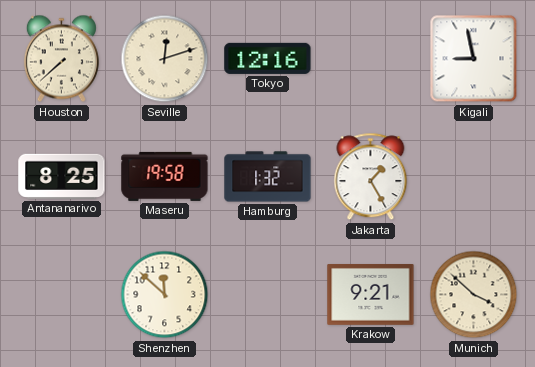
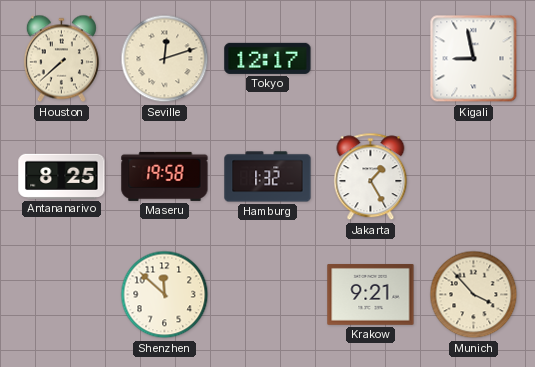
Tokyo: 12:16 -> 12:17
Munich: 3:52 -> 3:53
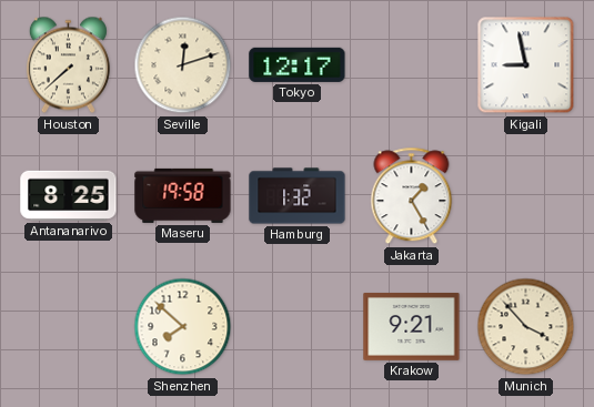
Shenzhen: 11:52 -> 7:52
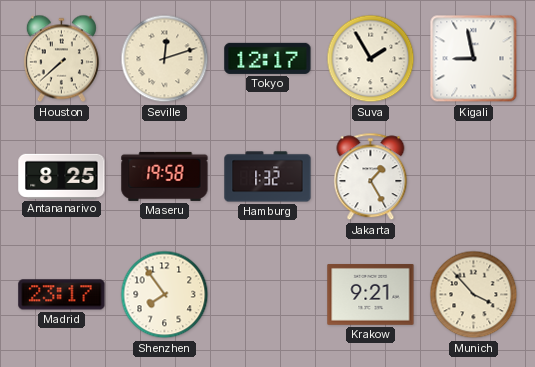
Suva: none -> 1:55
Madrid: none -> 23:17
Shenzhen: 7:52 -> 7:54
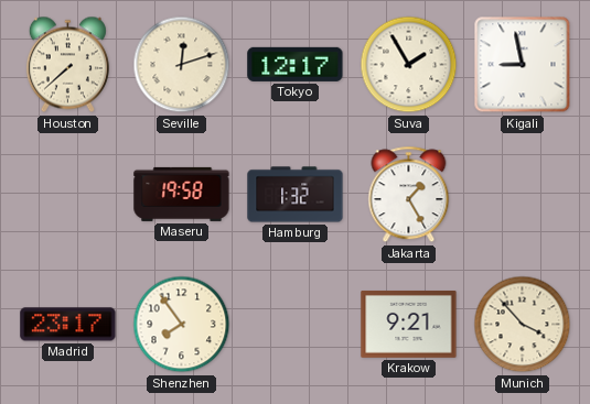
Antananarivo: 8:25 -> none
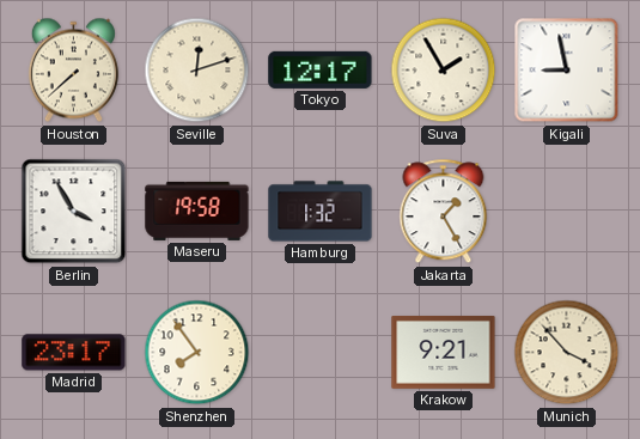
Berlin: none -> 3:55
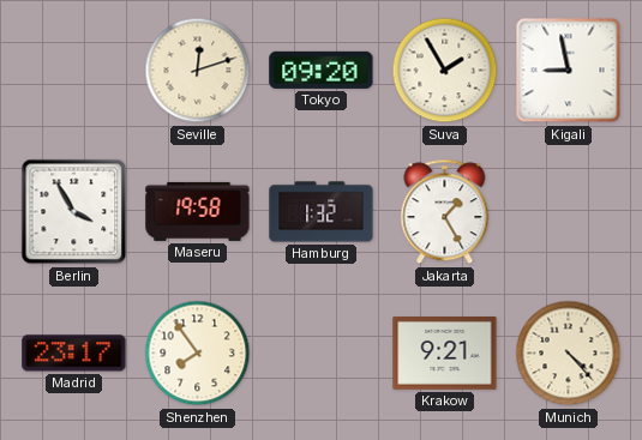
Houston: 7:38 -> none
Tokyo: 12:17 -> 09:20
Munich: 3:53 -> 4:23
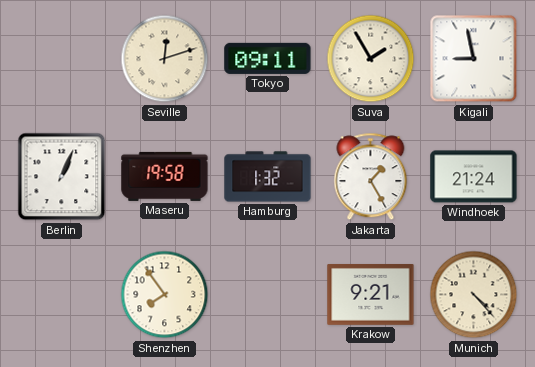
Tokyo: 09:20 -> 09:11
Berlin: 3:55 -> 1:04
Windhoek: none -> 21:24
Madrid: 23:17 -> none
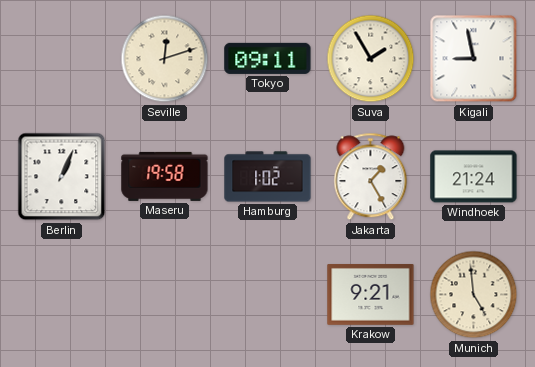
Hamburg: 1:32 -> 1:02
Shenzhen: 7:54 -> none
Munich: 4:23 -> 4:59
